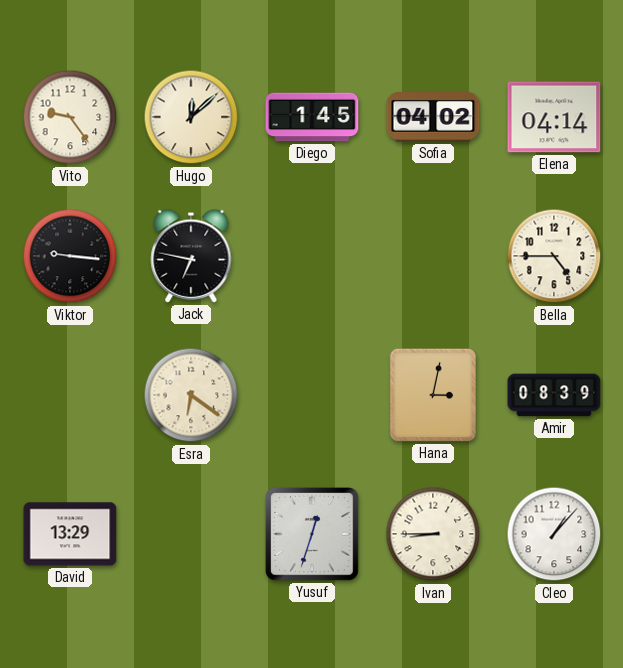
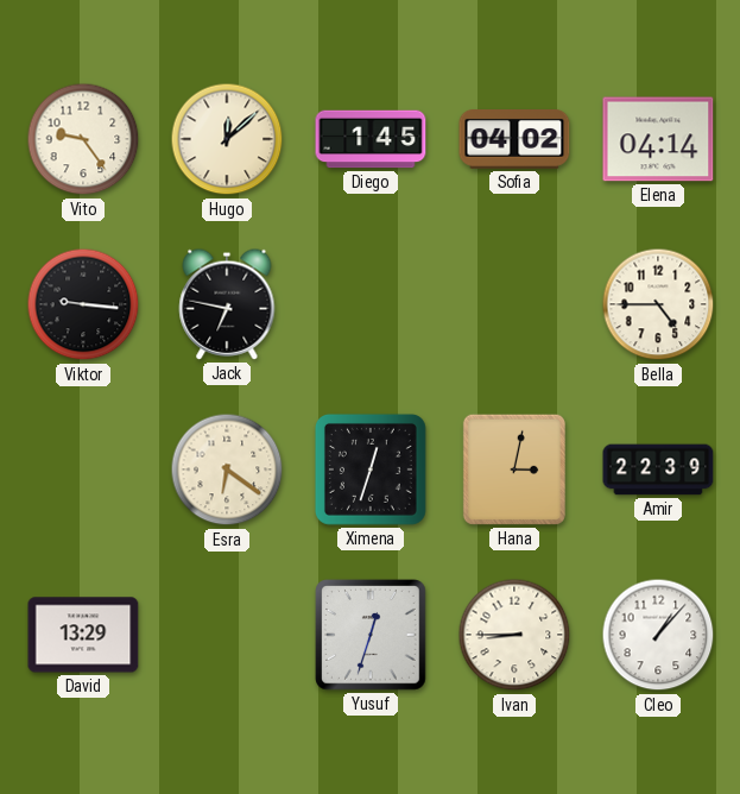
Ximena: none -> 12:33
Amir: 08:39 -> 22:39
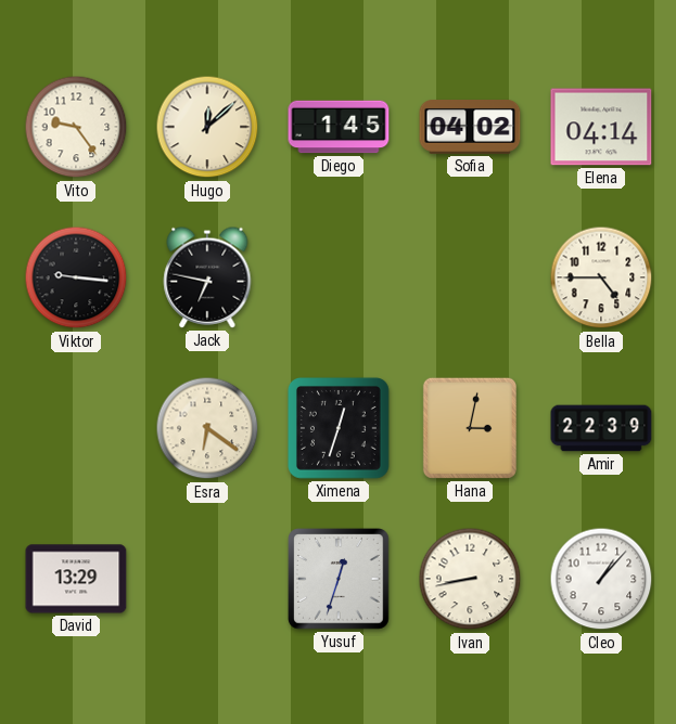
Ivan: 8:45 -> 8:43
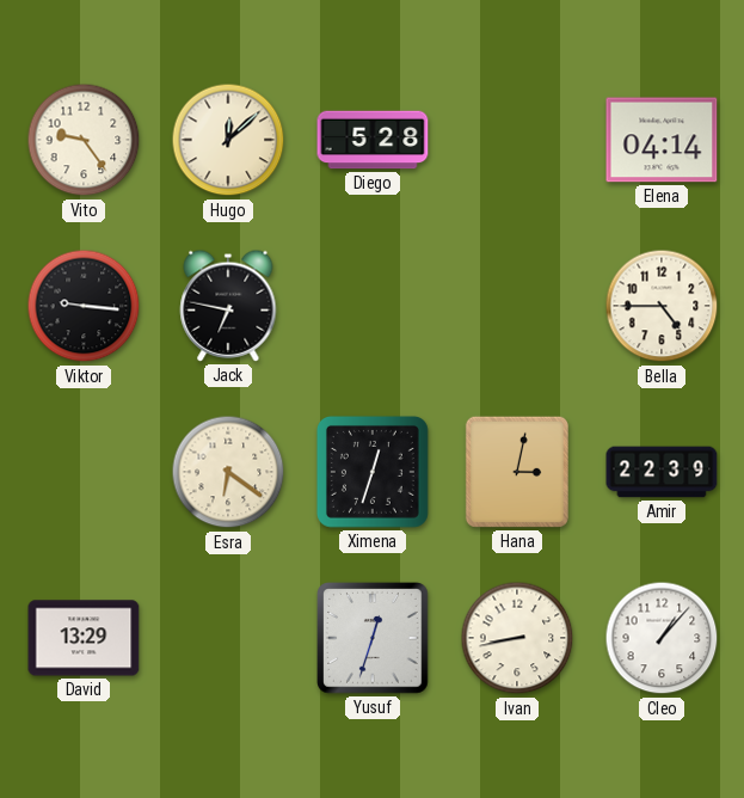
Diego: 1:45 -> 5:28
Sofia: 04:02 -> none
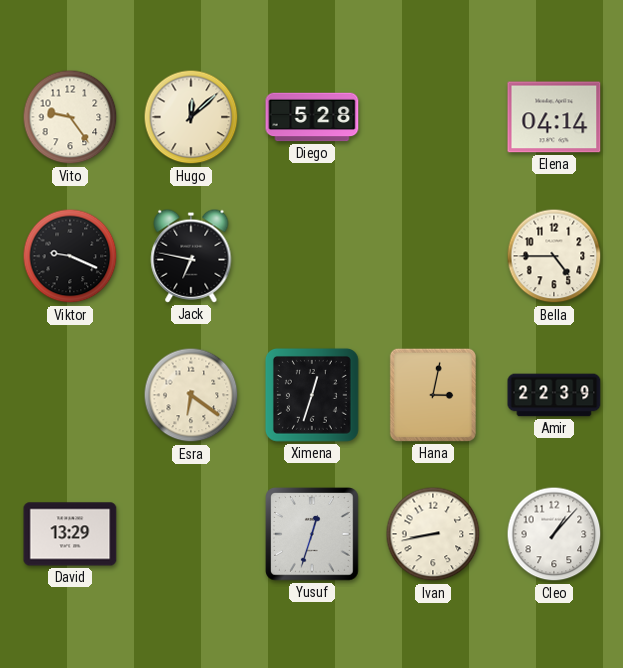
Viktor: 9:16 -> 9:19
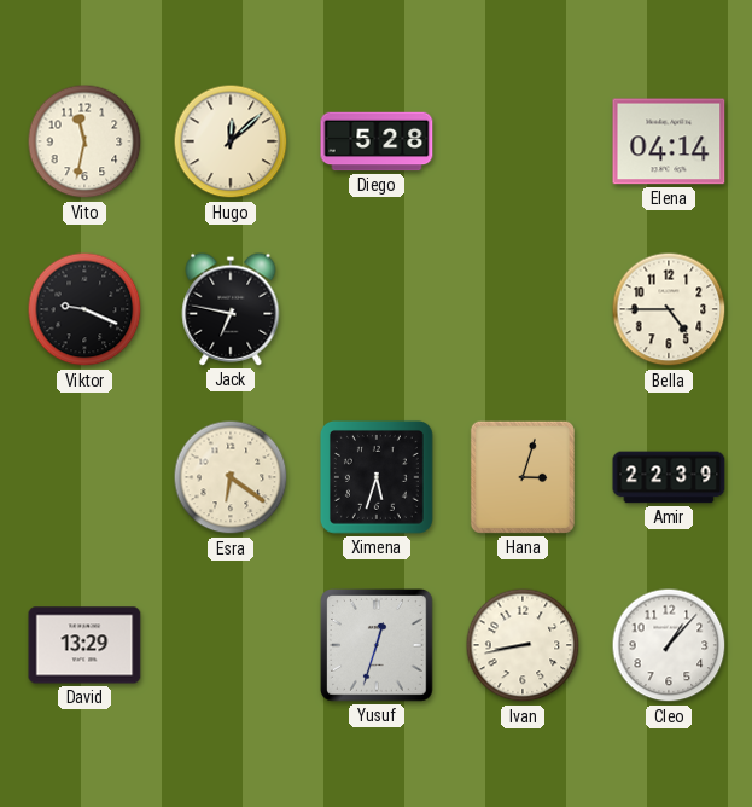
Vito: 9:24 -> 11:32
Ximena: 12:33 -> 5:33
Hana: 3:02 -> 3:03
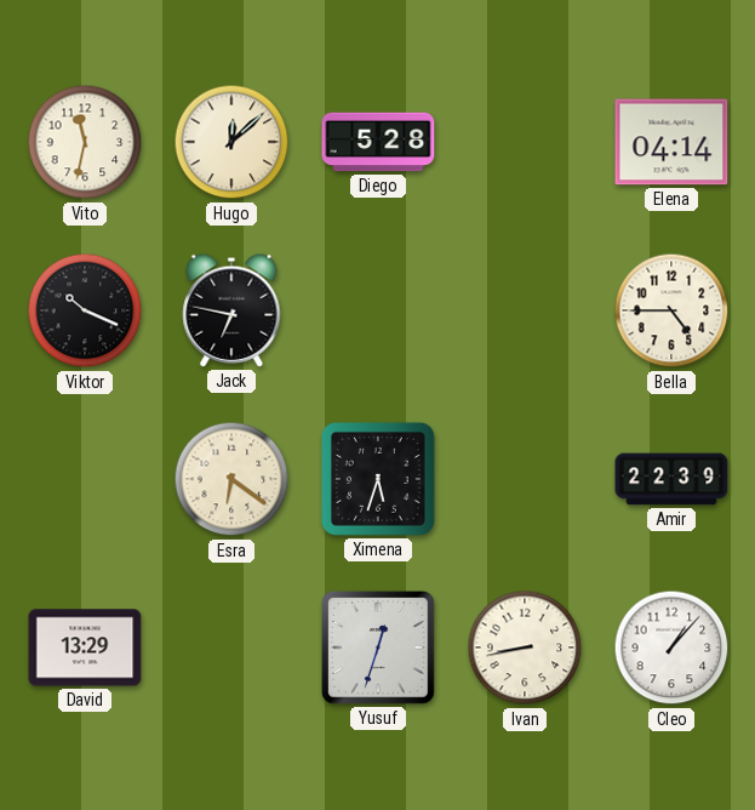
Viktor: 9:19 -> 10:19
Hana: 3:03 -> none
